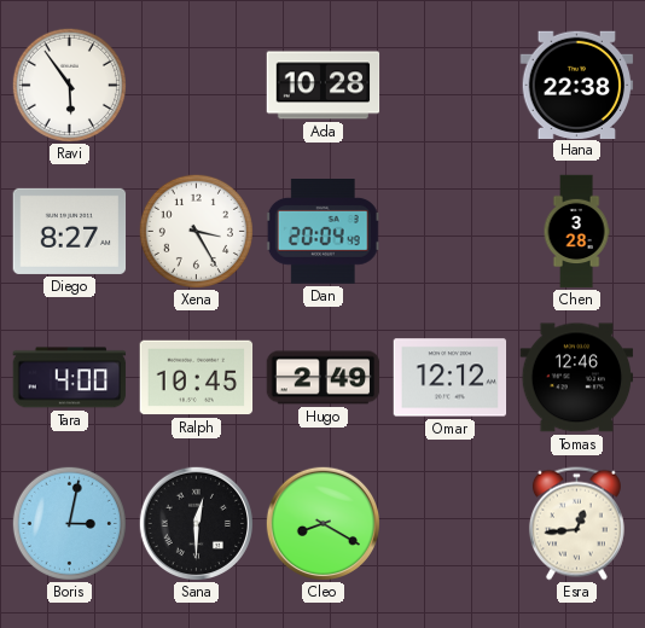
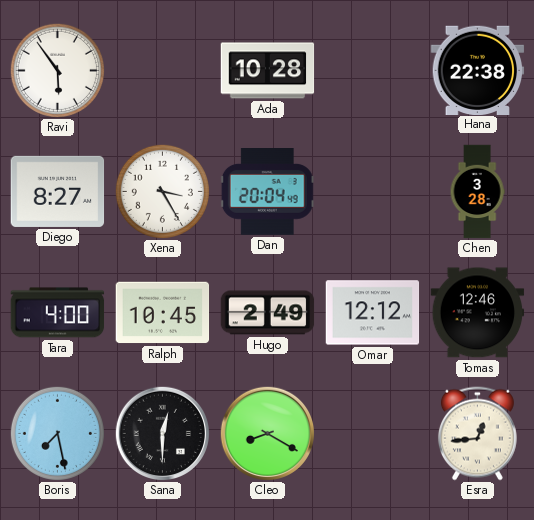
Boris: 3:02 -> 7:28
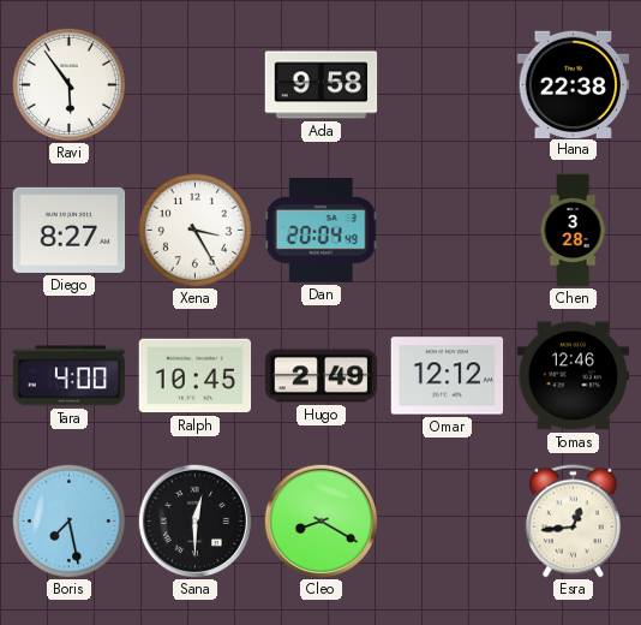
Ada: 10:28 -> 9:58
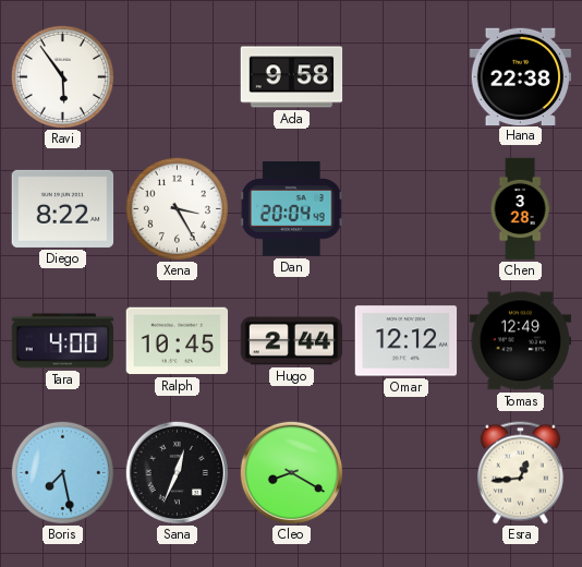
Diego: 8:27 -> 8:22
Hugo: 2:49 -> 2:44
Tomas: 12:46 -> 12:49
Sana: 12:30 -> 12:34
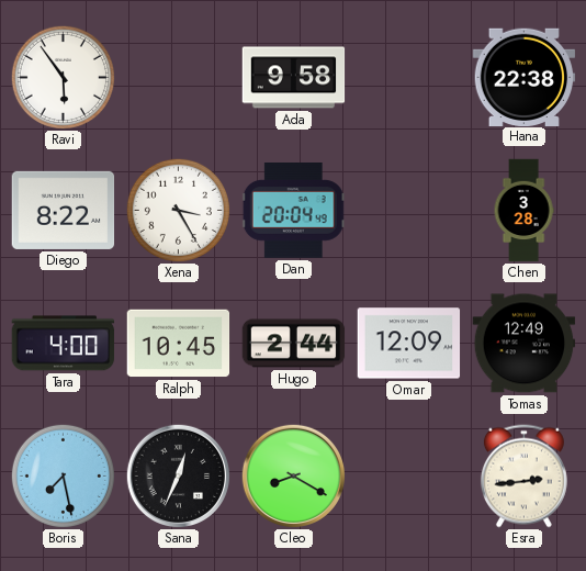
Omar: 12:12 -> 12:09
Esra: 12:44 -> 2:44
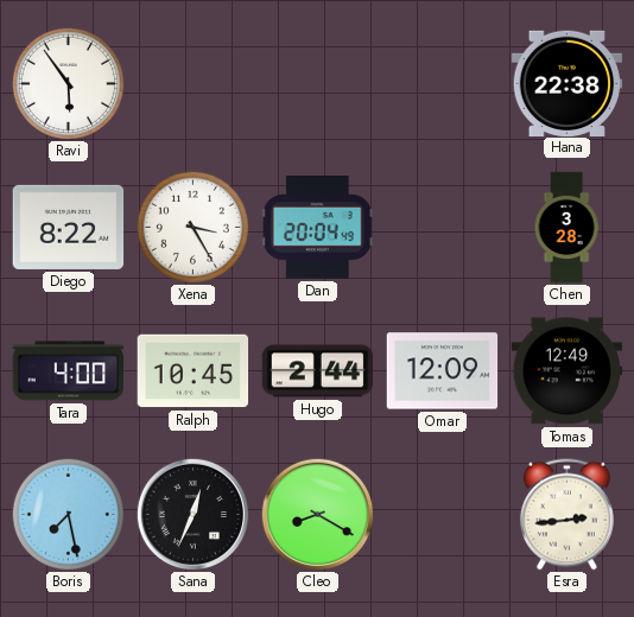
Ada: 9:58 -> none
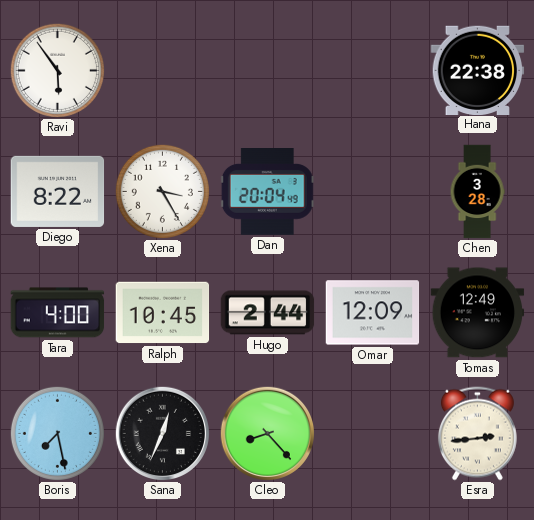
Cleo: 8:20 -> 8:23
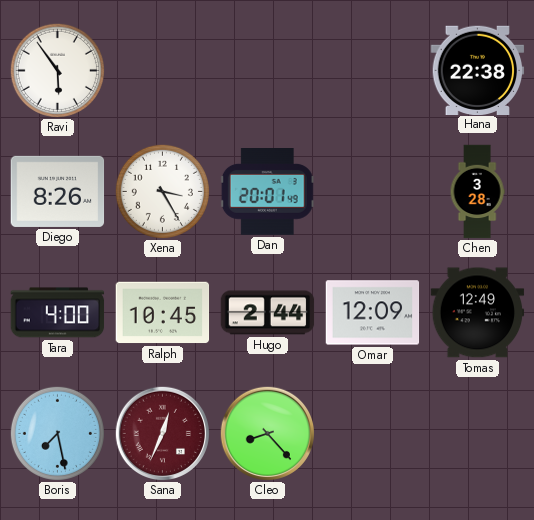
Diego: 8:22 -> 8:26
Dan: 20:04 -> 20:01
Sana dial: black -> burgundy
Esra: 2:44 -> none
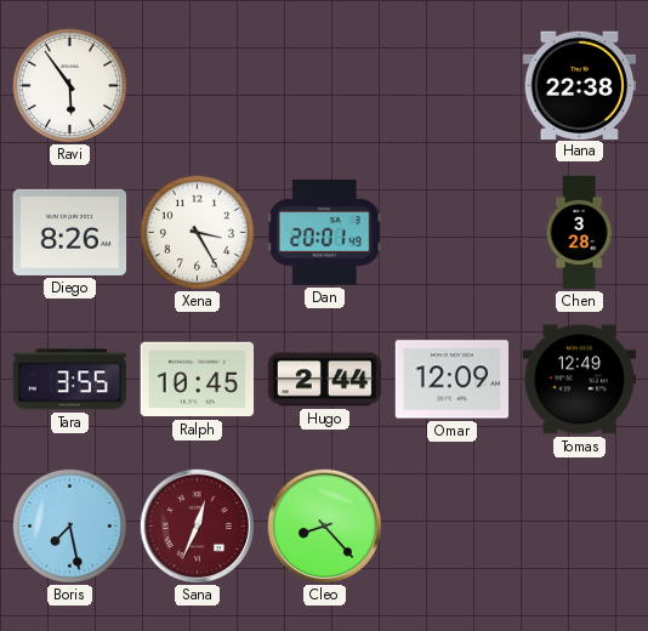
Tara: 4:00 -> 3:55
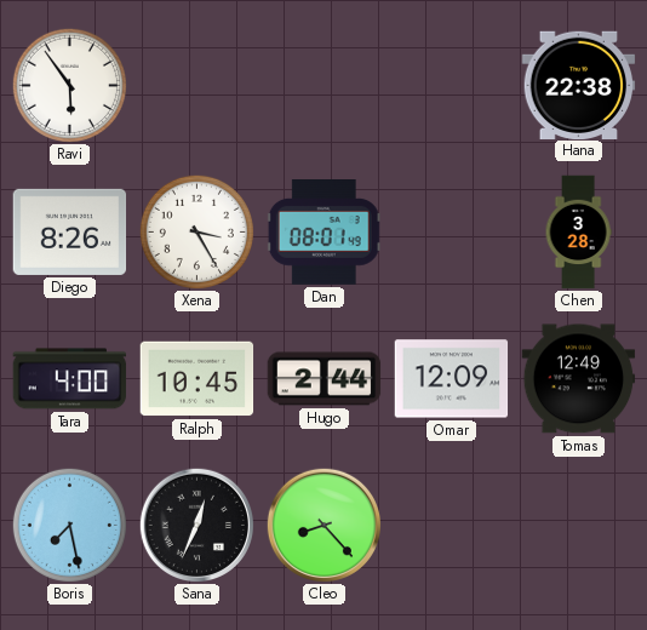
Dan: 20:01 -> 08:01
Tara: 3:55 -> 4:00
Sana dial: burgundy -> black
